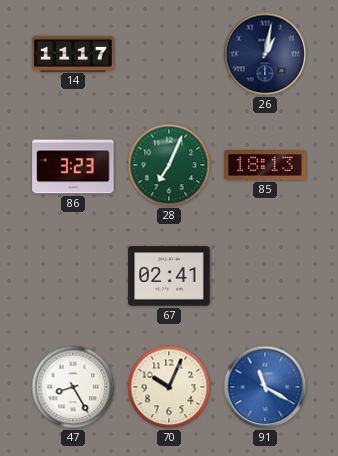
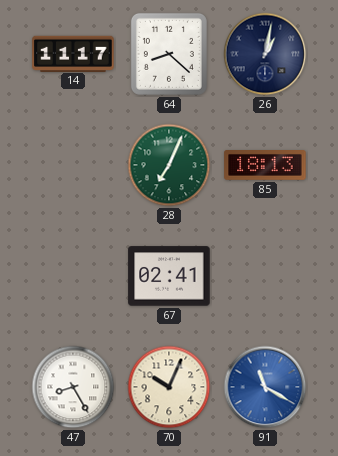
64: none -> 8:22
86: 3:23 -> none
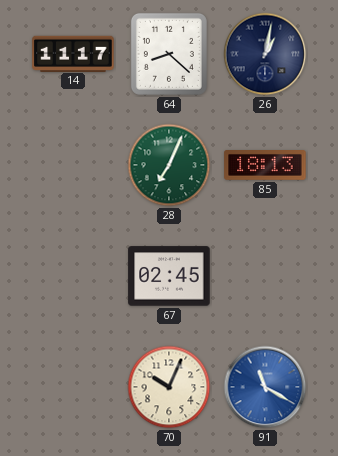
67: 02:41 -> 02:45
47: 8:25 -> none
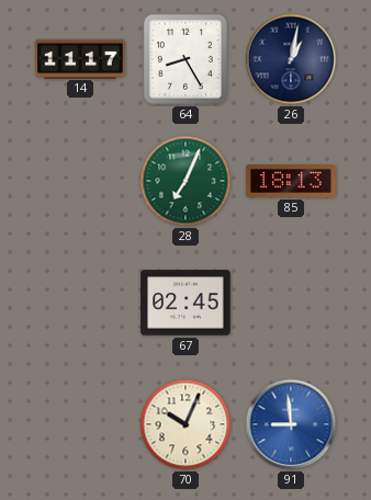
64: 8:22 -> 8:25
91: 11:20 -> 8:59
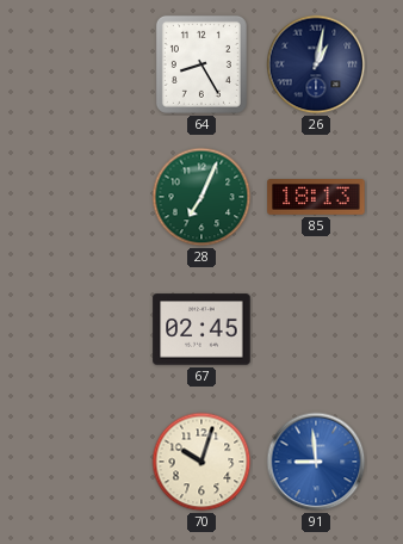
14: 11:17 -> none
70: 10:04 -> 10:03
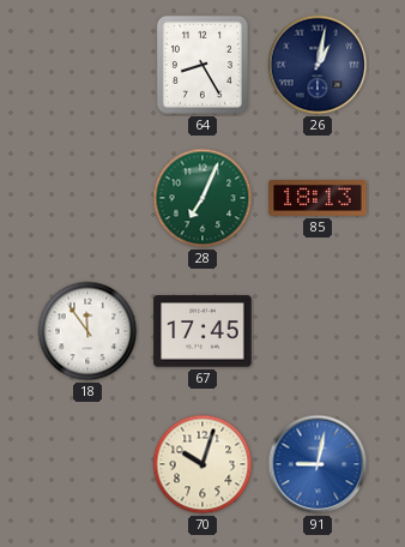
18: none -> 11:54
67: 02:45 -> 17:45
91: 8:59 -> 9:02
